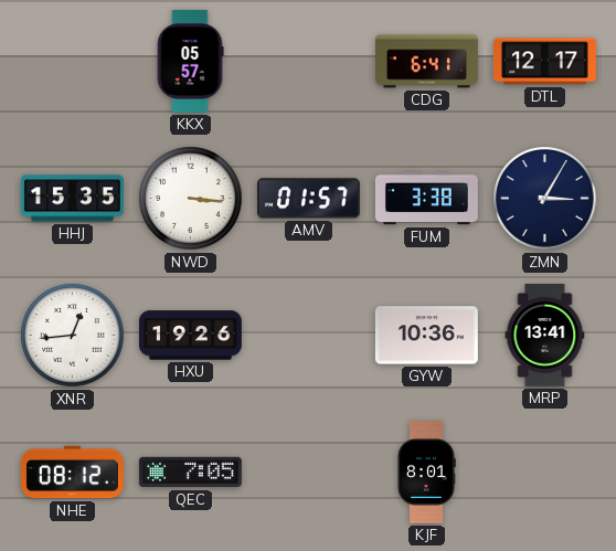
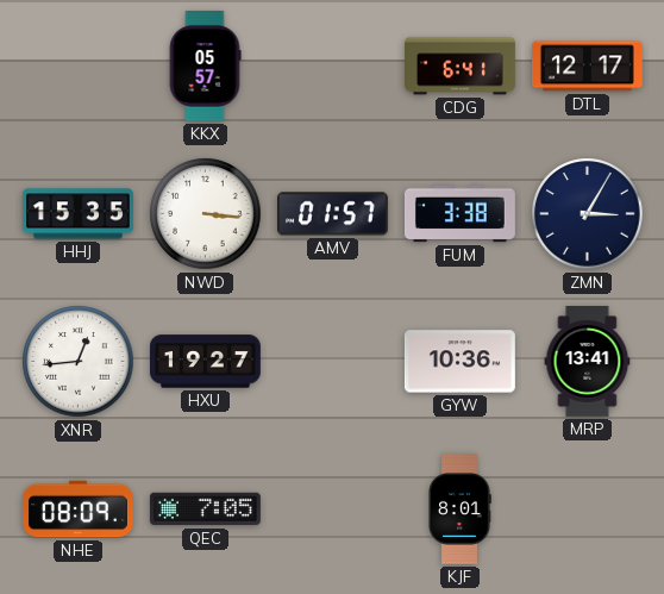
HXU: 19:26 -> 19:27
NHE: 08:12 -> 08:09
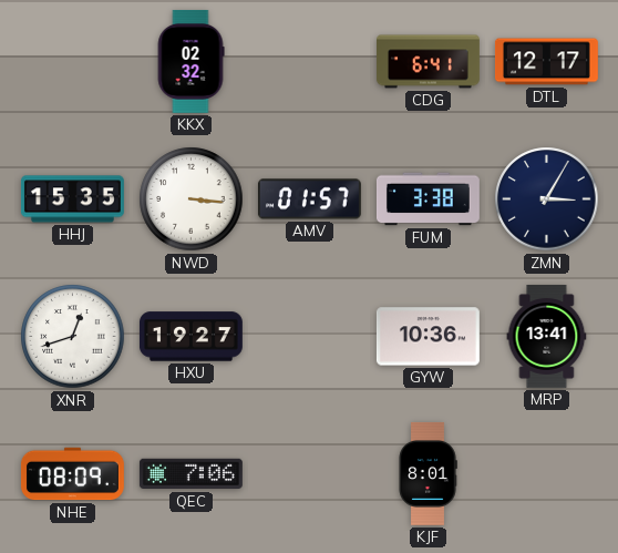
KKX: 05:57 -> 02:32
XNR: 12:44 -> 12:42
QEC: 7:05 -> 7:06
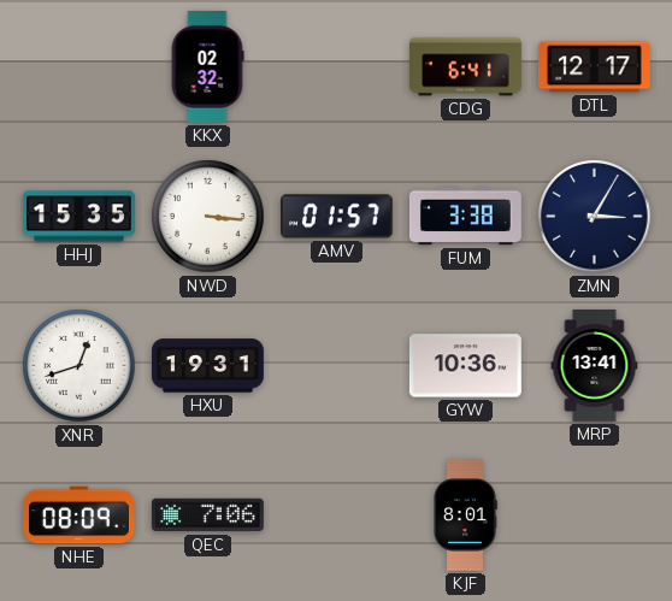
HXU: 19:27 -> 19:31
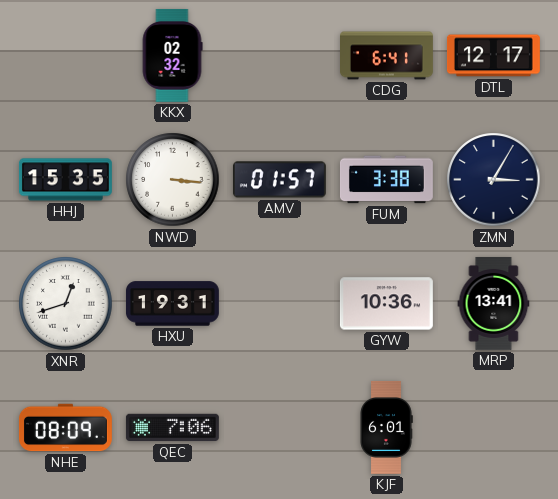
KJF: 8:01 -> 6:01
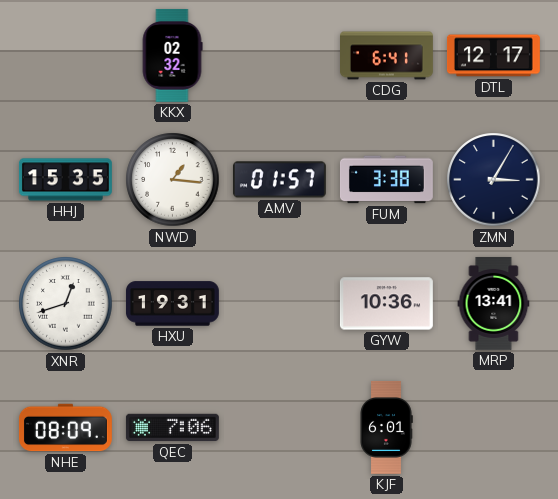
NWD: 3:16 -> 1:16
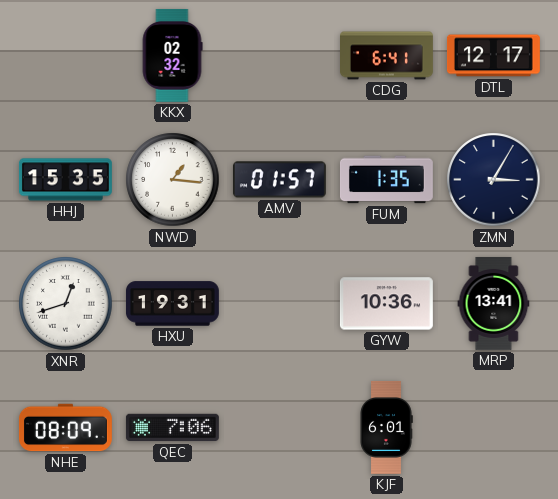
FUM: 3:38 -> 1:35
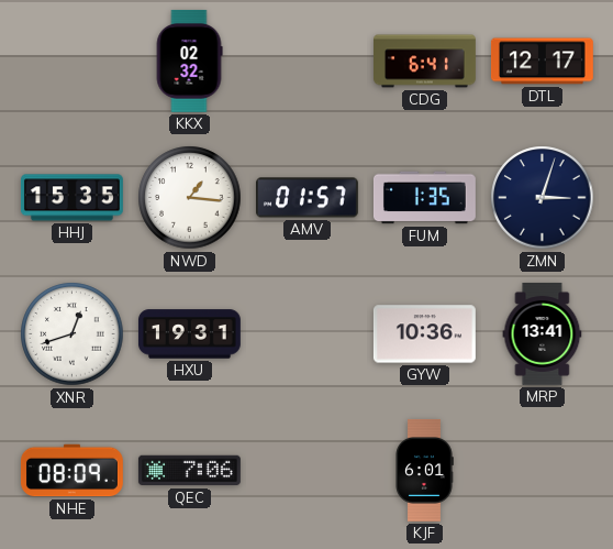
ZMN: 3:05 -> 3:03
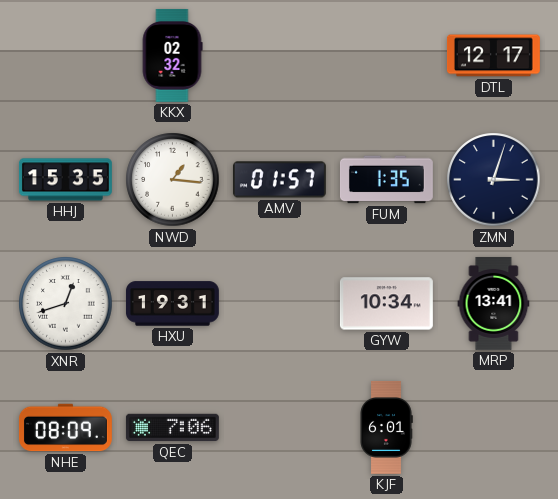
CDG: 6:41 -> none
GYW: 10:36 -> 10:34
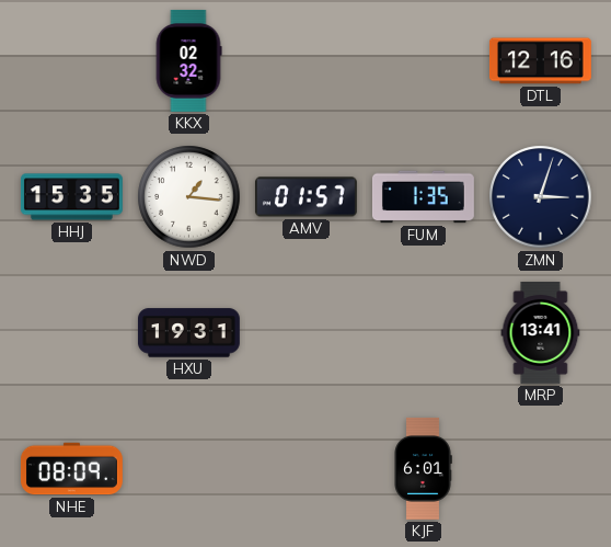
DTL: 12:17 -> 12:16
XNR: 12:42 -> none
GYW: 10:34 -> none
QEC: 7:06 -> none
